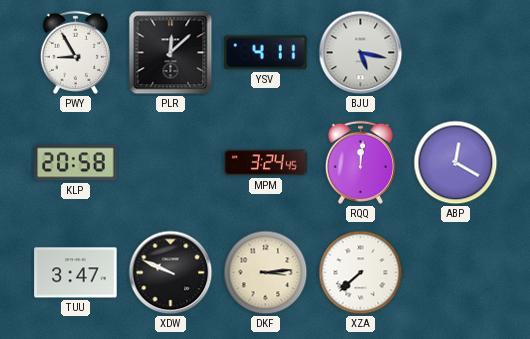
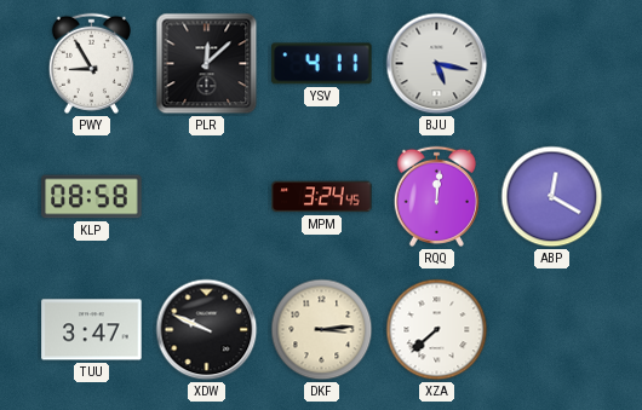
KLP: 20:58 -> 08:58
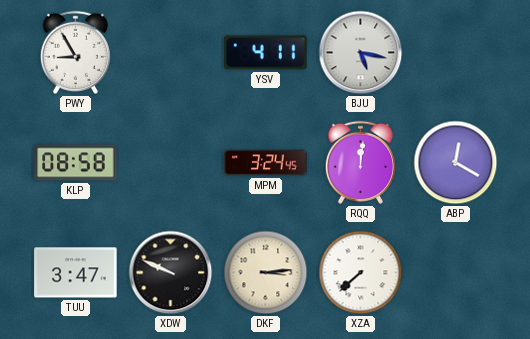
PLR: 12:08 -> none
